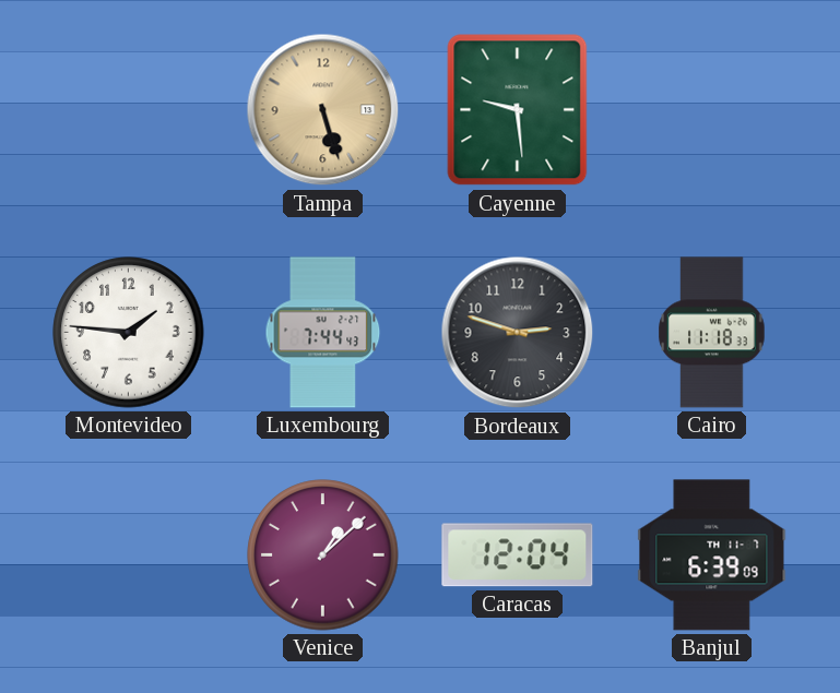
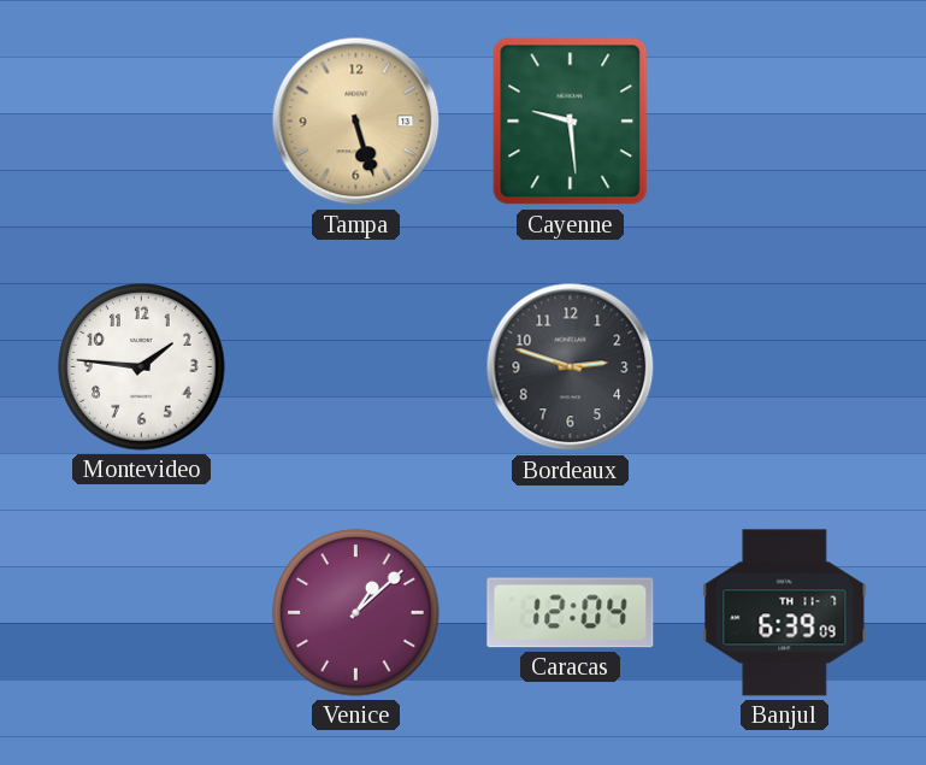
Luxembourg: 7:44 -> none
Cairo: 11:18 -> none
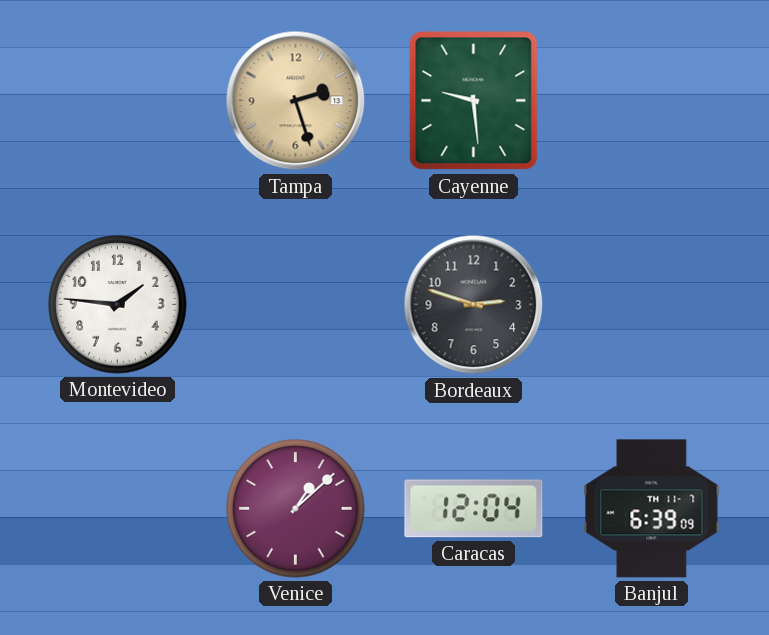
Tampa: 5:27 -> 2:27
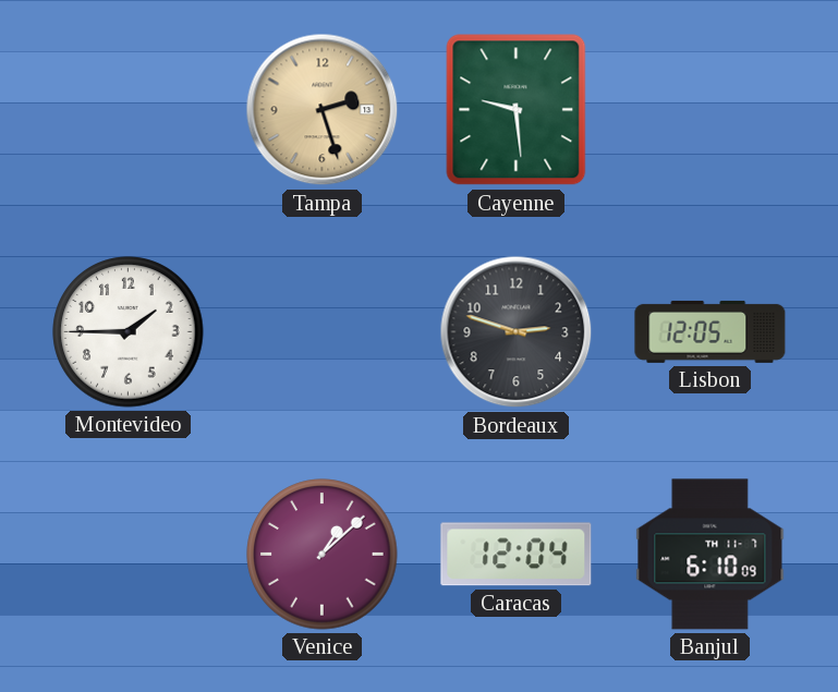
Montevideo: 1:46 -> 1:45
Lisbon: none -> 12:05
Banjul: 6:39 -> 6:10
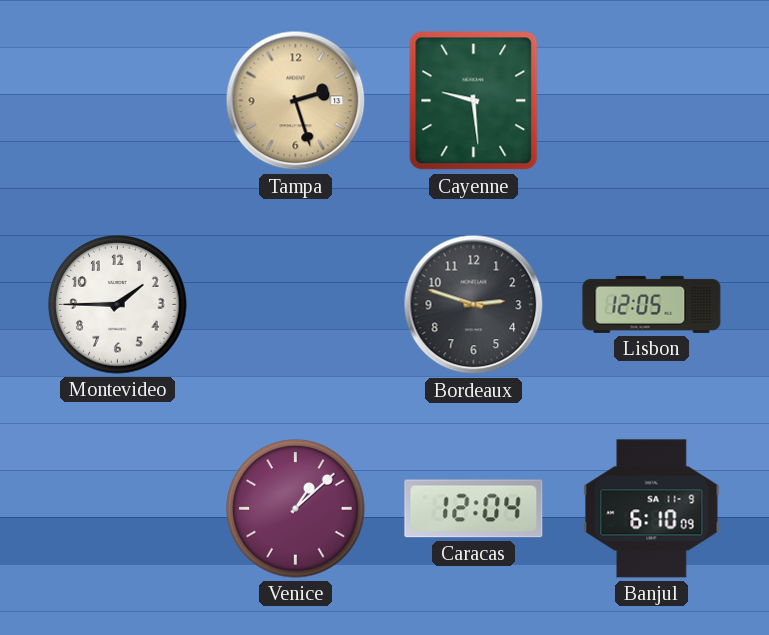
Banjul date: TH 11-7 -> SA 11-9
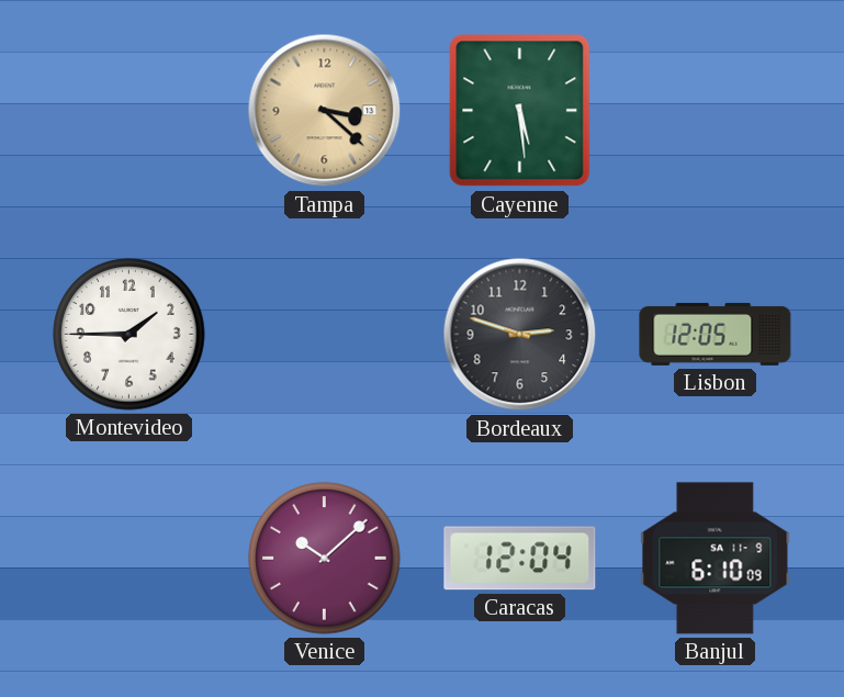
Tampa: 2:27 -> 3:22
Cayenne: 9:29 -> 5:29
Venice: 1:08 -> 10:08
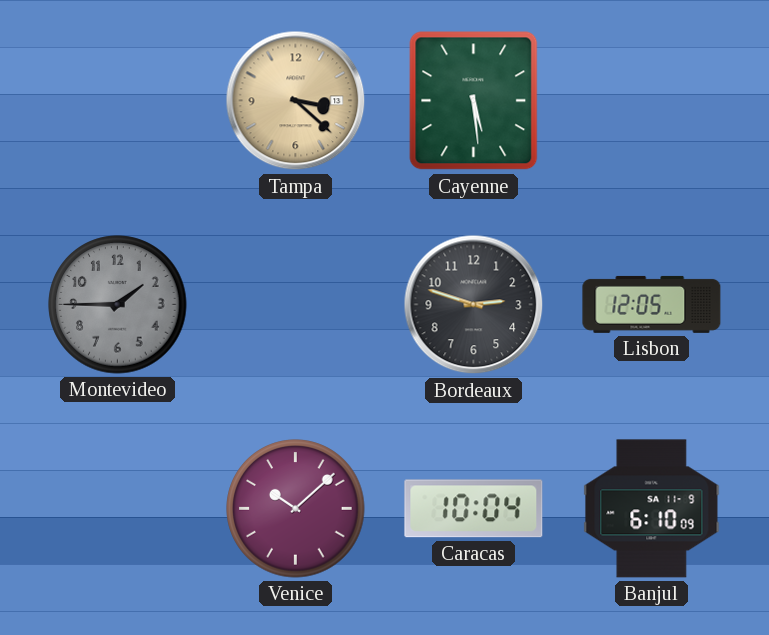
Montevideo dial: white -> grey
Caracas: 12:04 -> 10:04
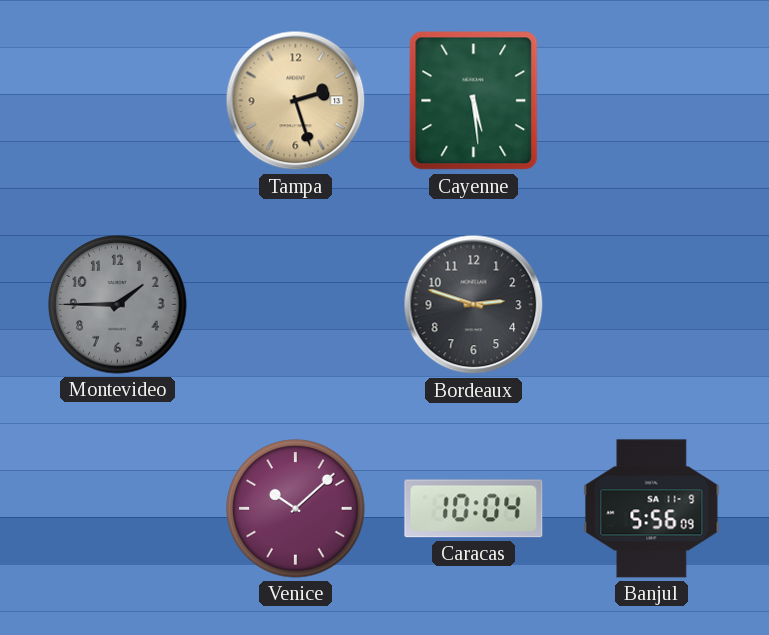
Tampa: 3:22 -> 2:27
Lisbon: 12:05 -> none
Banjul: 6:10 -> 5:56
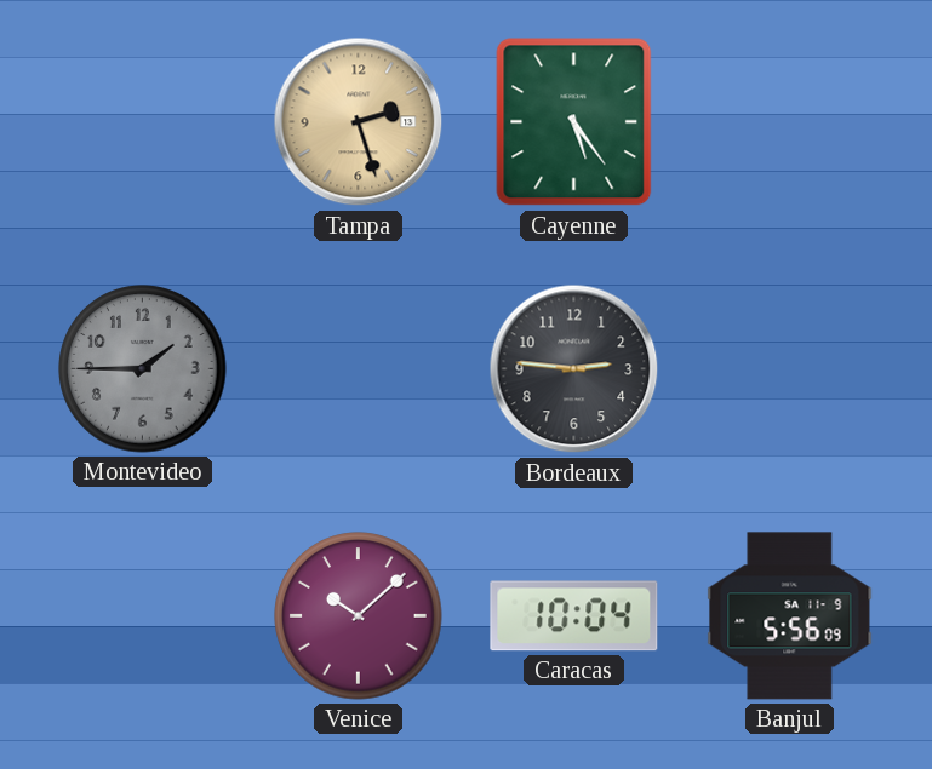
Cayenne: 5:29 -> 5:24
Bordeaux: 2:48 -> 2:46
